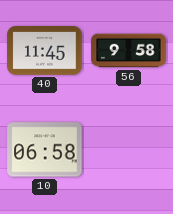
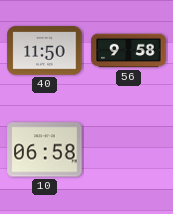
40: 11:45 -> 11:50
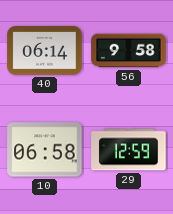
40: 11:50 -> 06:14
29: none -> 12:59
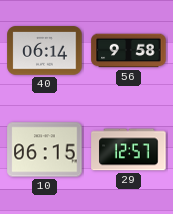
10: 06:58 -> 06:15
29: 12:59 -> 12:57
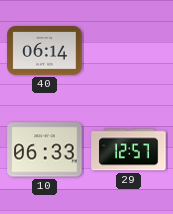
56: 9:58 -> none
10: 06:15 -> 06:33
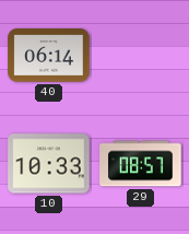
10: 06:33 -> 10:33
29: 12:57 -> 08:57
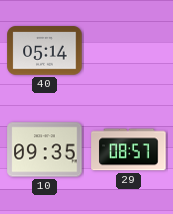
40: 06:14 -> 05:14
10: 10:33 -> 09:35
